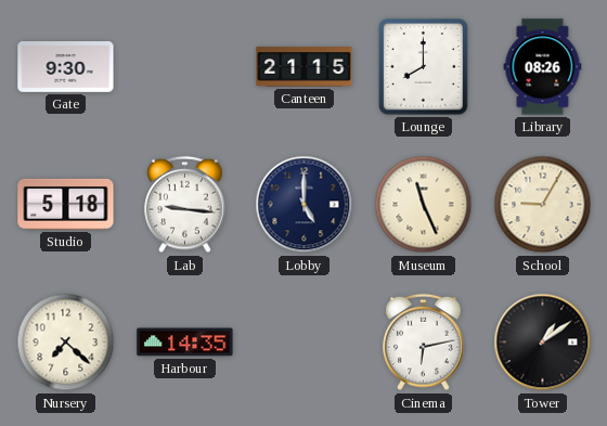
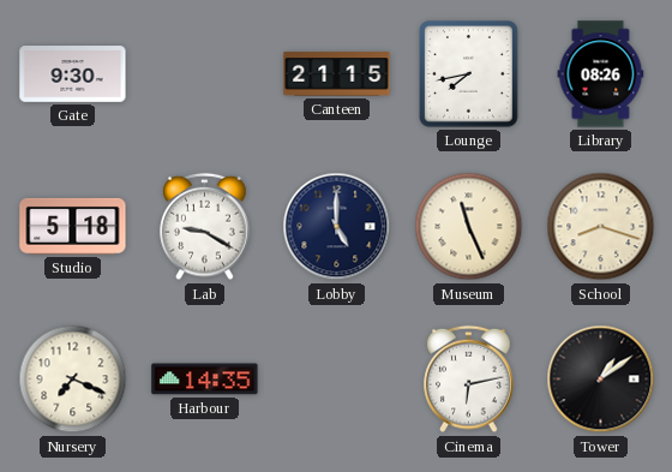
Lounge: 8:00 -> 7:43
Lab: 9:16 -> 9:20
School: 9:05 -> 8:18
Nursery: 7:22 -> 7:19
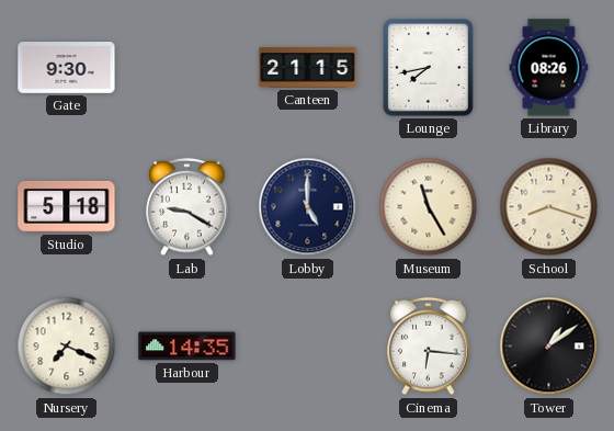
Museum: 11:26 -> 11:25
Cinema: 6:13 -> 6:16
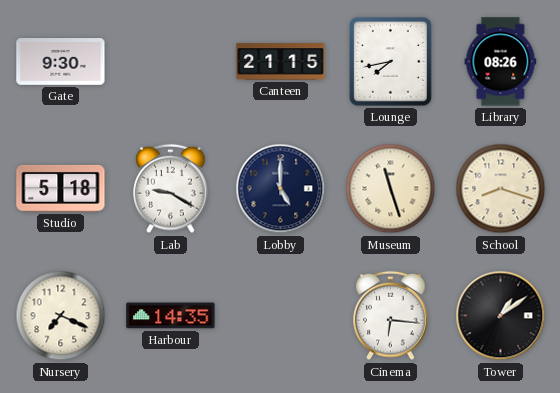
Museum: 11:25 -> 11:27
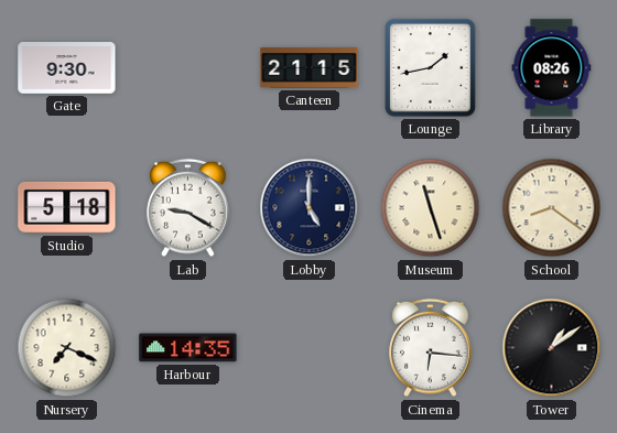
Lounge: 7:43 -> 1:43
School: 8:18 -> 8:21
